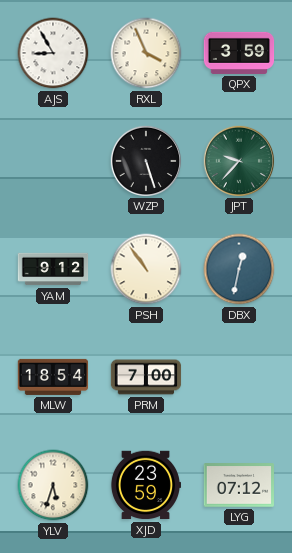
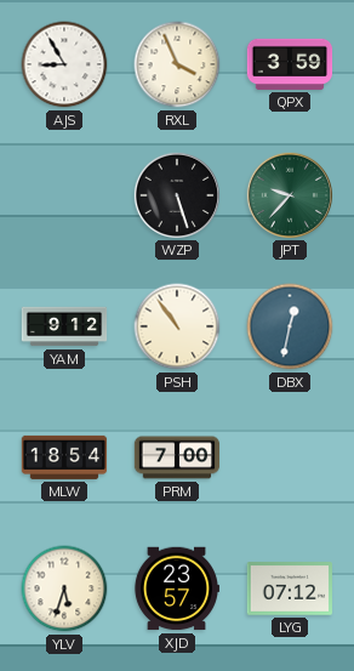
XJD: 23:59 -> 23:57
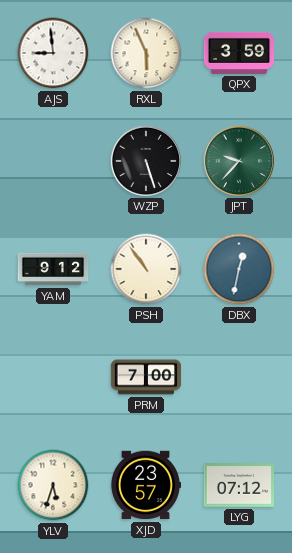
AJS: 8:55 -> 8:59
RXL: 3:56 -> 5:56
MLW: 18:54 -> none
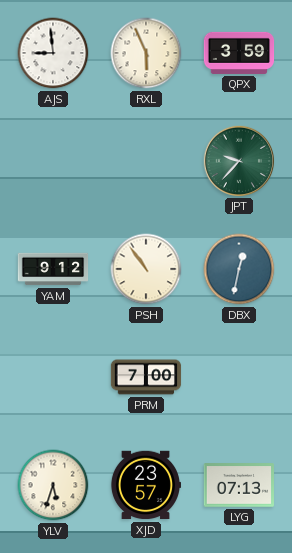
WZP: 5:27 -> none
LYG: 07:12 -> 07:13
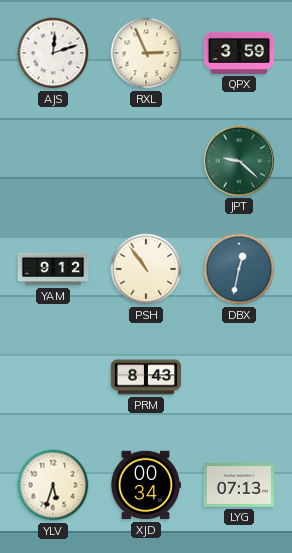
AJS: 8:59 -> 12:12
RXL: 5:56 -> 2:56
JPT: 9:37 -> 9:22
PRM: 7:00 -> 8:43
XJD: 23:57 -> 00:34
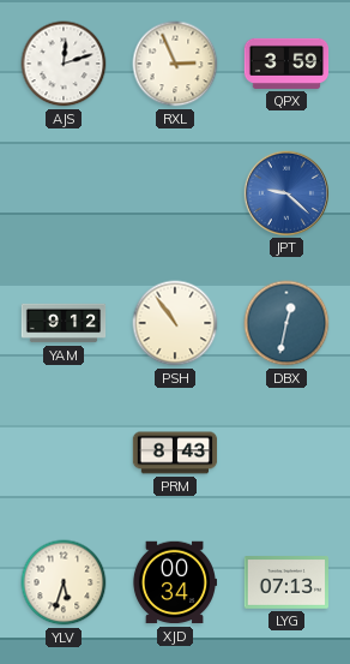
JPT dial: green -> blue
